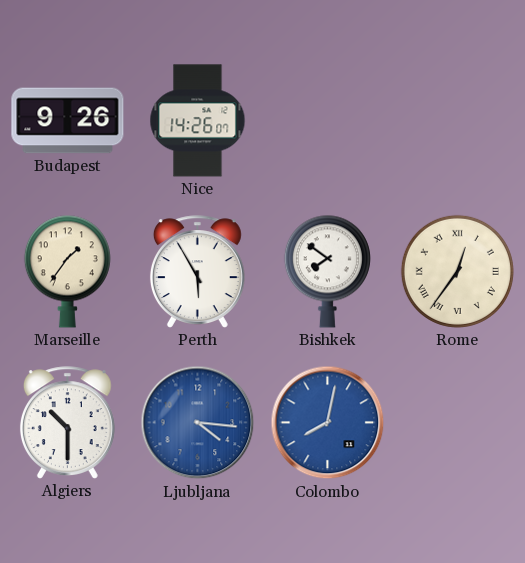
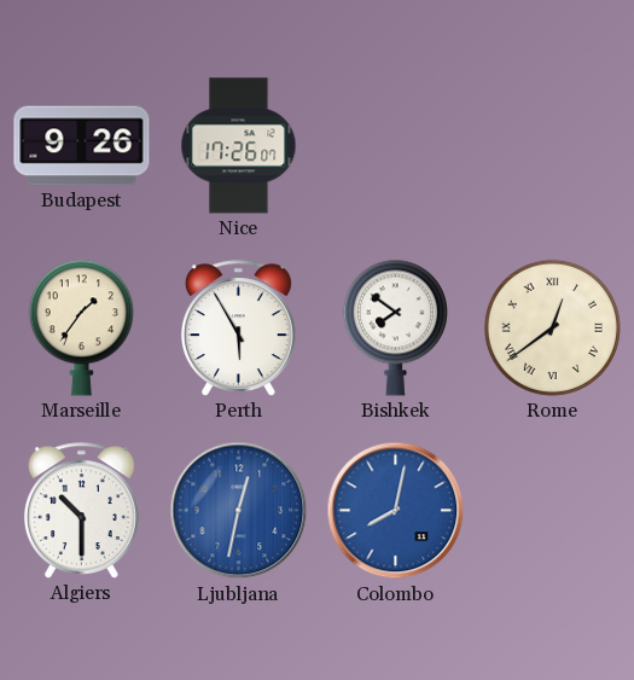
Nice: 14:26 -> 17:26
Rome: 12:36 -> 12:39
Ljubljana: 4:16 -> 12:32
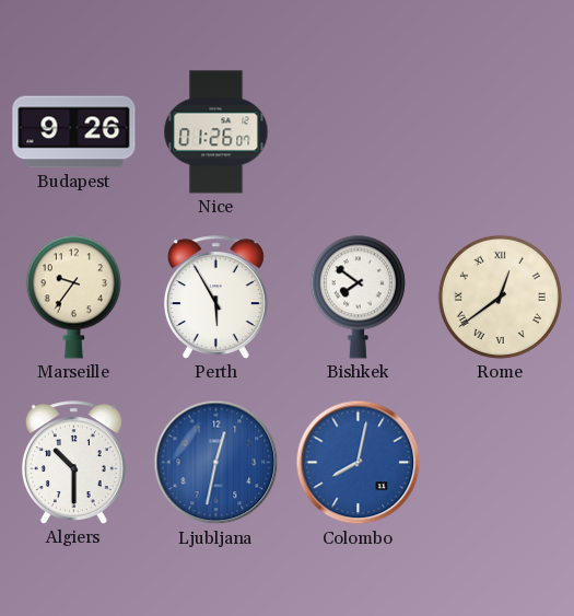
Nice: 17:26 -> 01:26
Marseille: 1:36 -> 9:36
